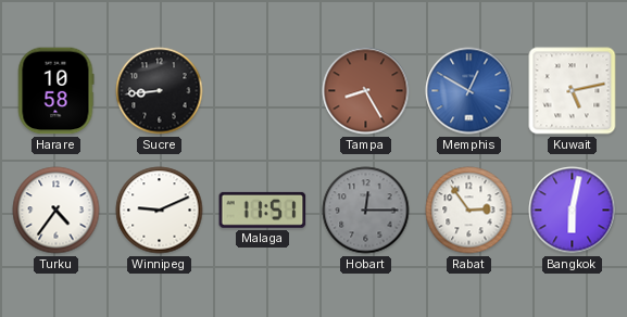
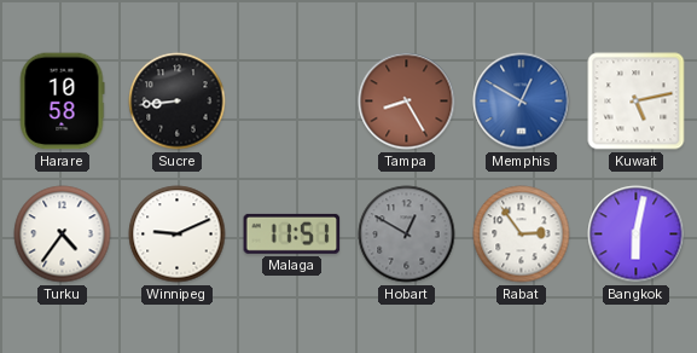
Hobart: 12:15 -> 12:50
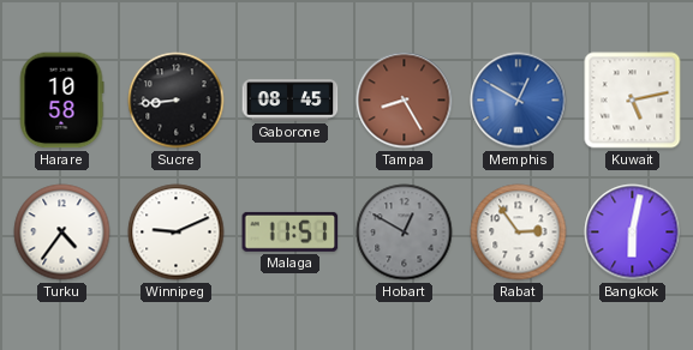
Gaborone: none -> 08:45
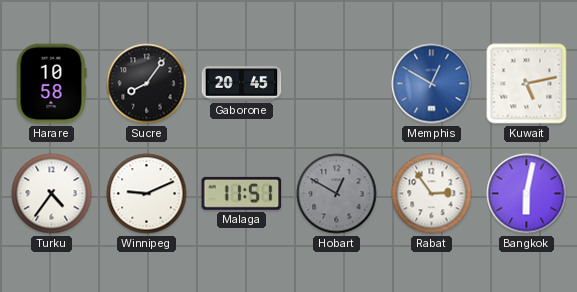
Sucre: 8:44 -> 8:06
Gaborone: 08:45 -> 20:45
Tampa: 8:25 -> none
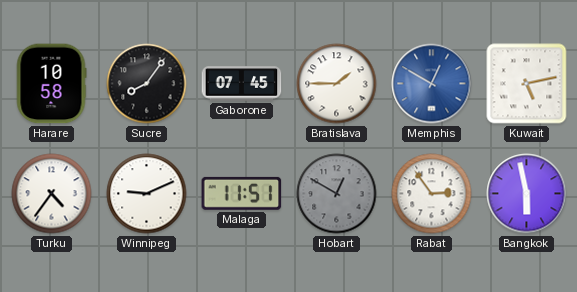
Gaborone: 20:45 -> 07:45
Bratislava: none -> 1:45
Bangkok: 6:02 -> 5:58
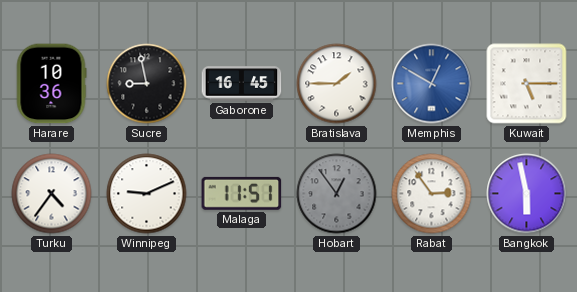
Harare: 10:58 -> 10:36
Sucre: 8:06 -> 8:58
Gaborone: 07:45 -> 16:45
Kuwait: 5:13 -> 5:15
Hobart: 12:50 -> 12:54
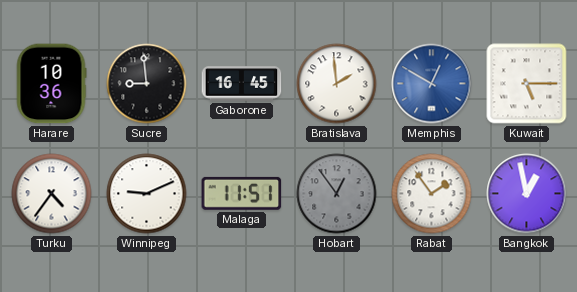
Sucre: 8:58 -> 8:59
Bratislava: 1:45 -> 1:59
Rabat: 2:54 -> 1:54
Bangkok: 5:58 -> 12:58
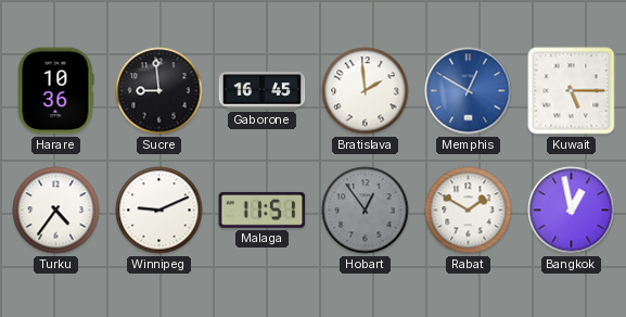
Rabat: 1:54 -> 1:50
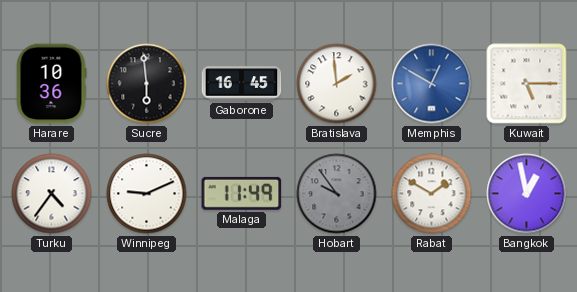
Sucre: 8:59 -> 5:59
Malaga: 11:51 -> 11:49
Hobart: 12:54 -> 9:54
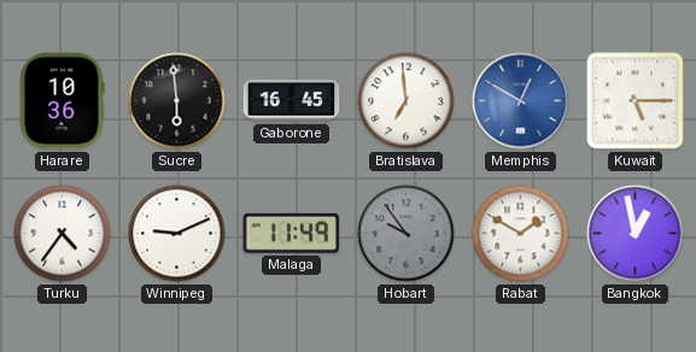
Bratislava: 1:59 -> 6:59
